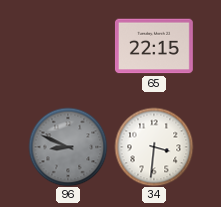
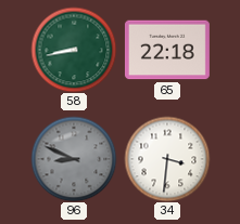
58: none -> 8:43
65: 22:15 -> 22:18
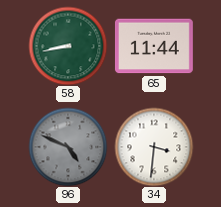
65: 22:18 -> 11:44
96: 8:49 -> 4:49
